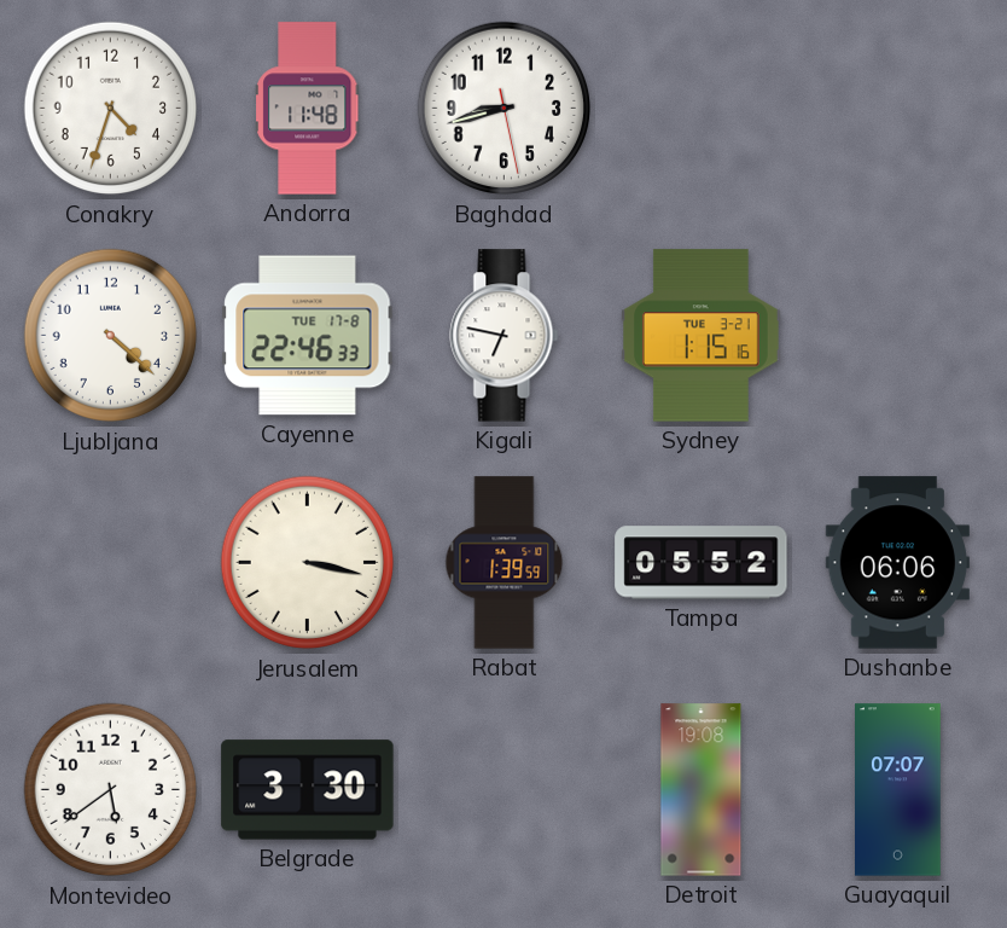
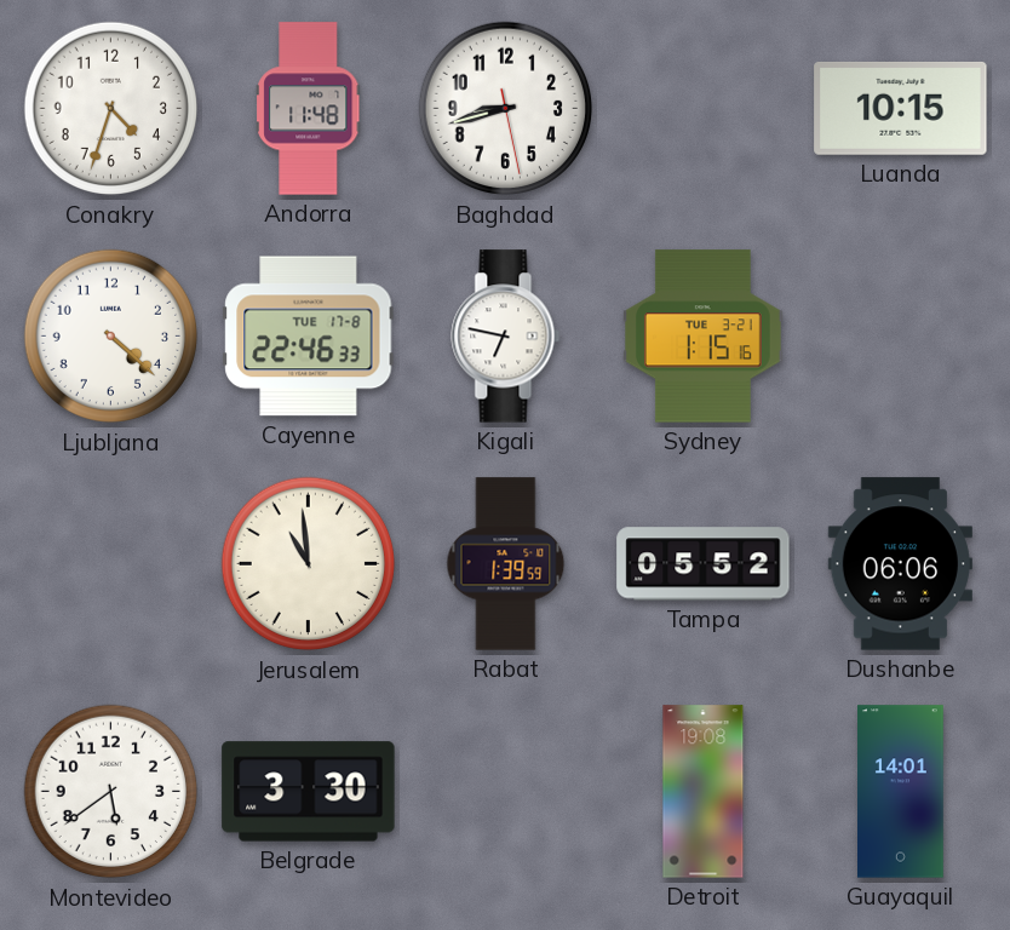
Luanda: none -> 10:15
Jerusalem: 3:17 -> 10:59
Guayaquil: 07:07 -> 14:01
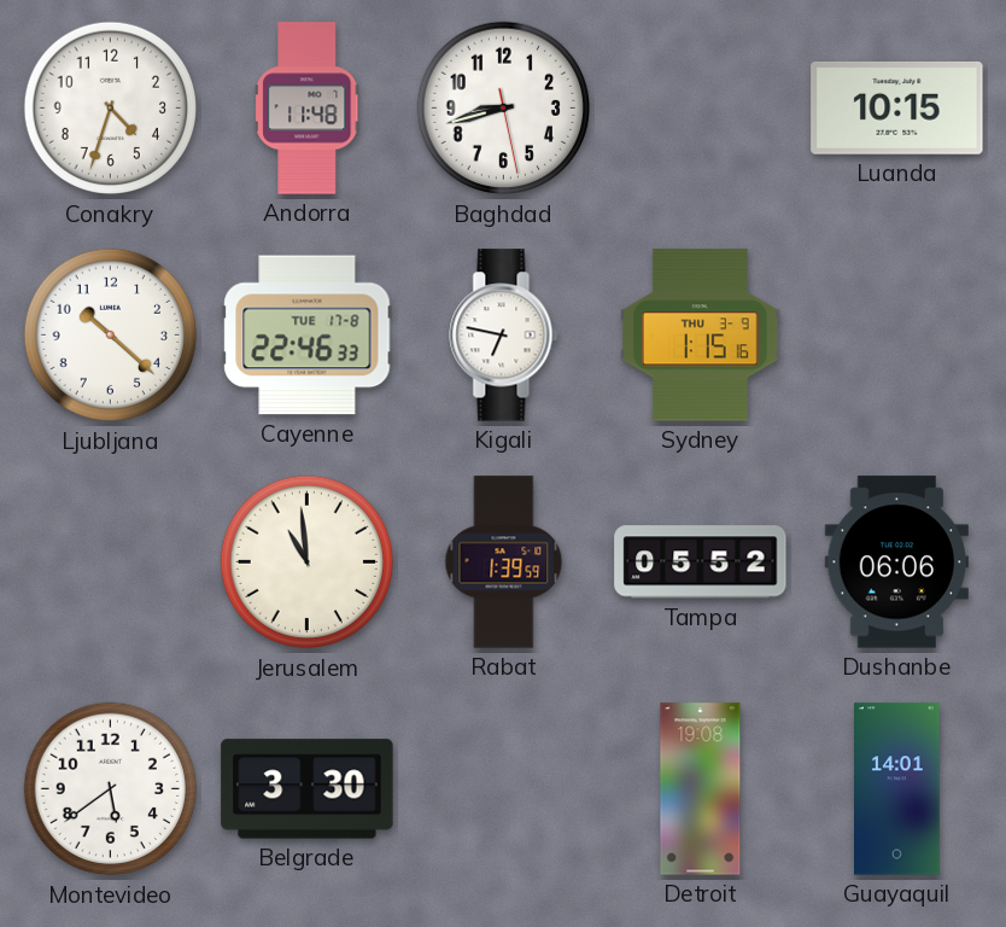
Ljubljana: 4:22 -> 10:22
Sydney date: TUE 3-21 -> THU 3-9
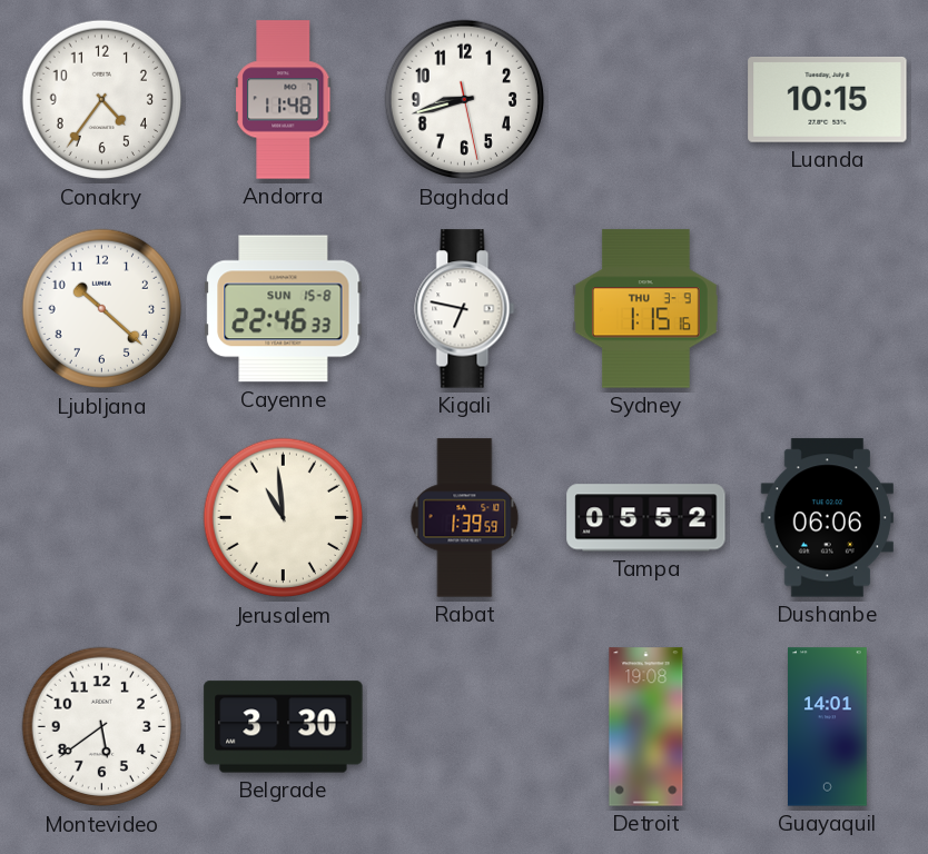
Conakry: 4:33 -> 4:36
Cayenne date: TUE 17-8 -> SUN 15-8
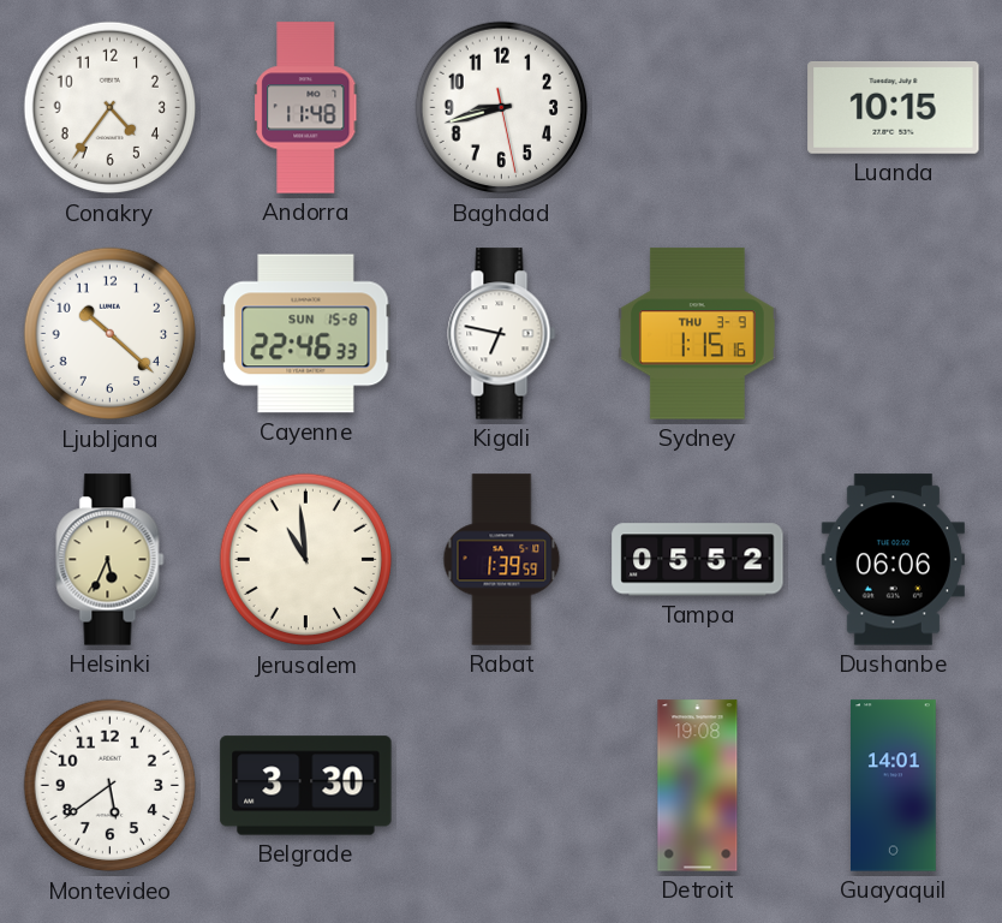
Helsinki: none -> 5:34
